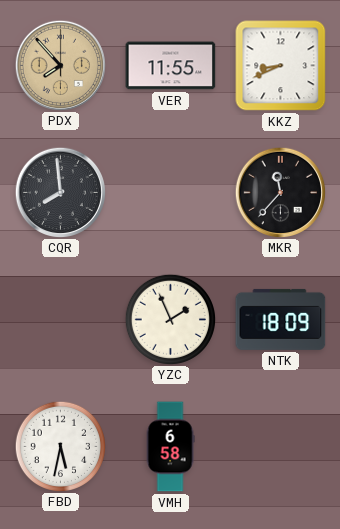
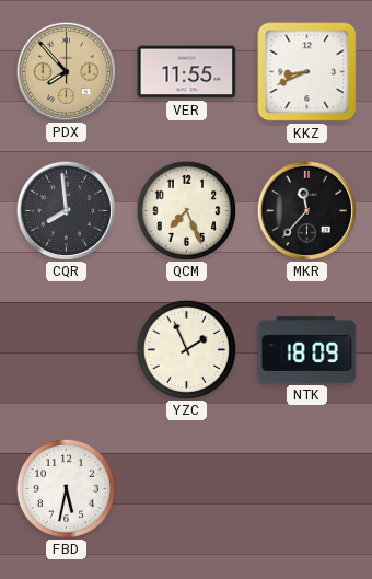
QCM: none -> 7:26
VMH: 6:58 -> none
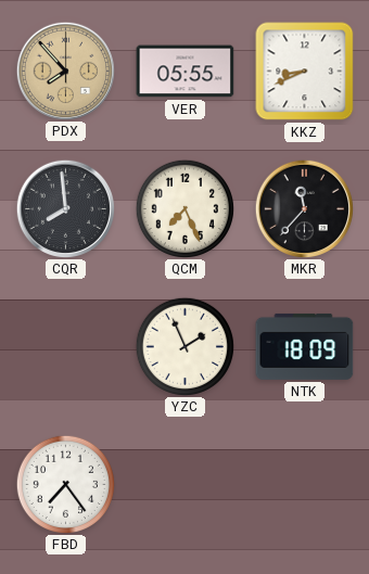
VER: 11:55 -> 05:55
FBD: 5:32 -> 7:24
